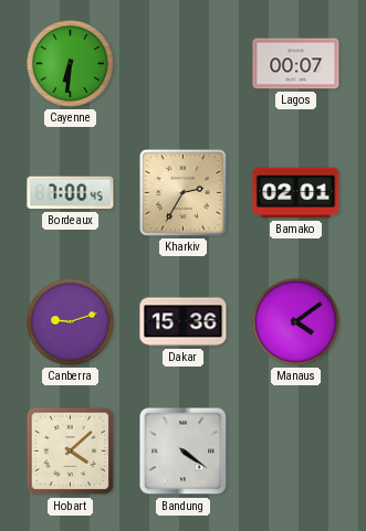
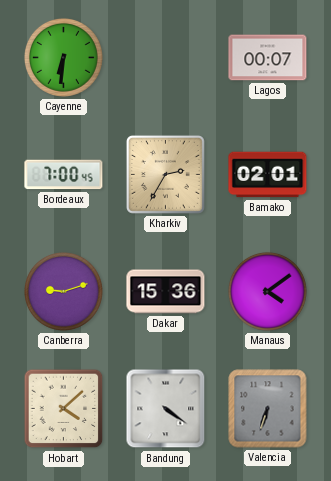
Valencia: none -> 6:33
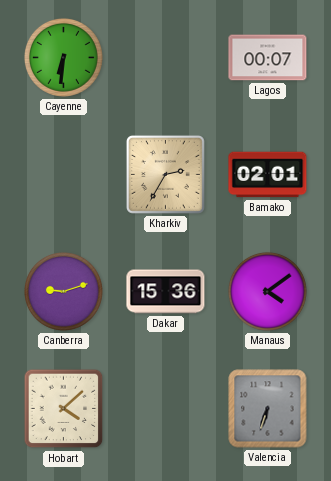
Bordeaux: 7:00 -> none
Bandung: 4:21 -> none
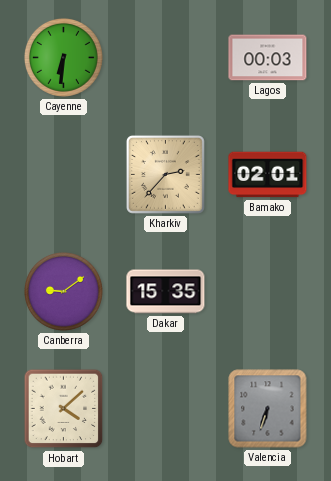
Lagos: 00:07 -> 00:03
Kharkiv: 2:35 -> 2:37
Canberra: 9:12 -> 9:09
Dakar: 15:36 -> 15:35
Manaus: 4:09 -> none
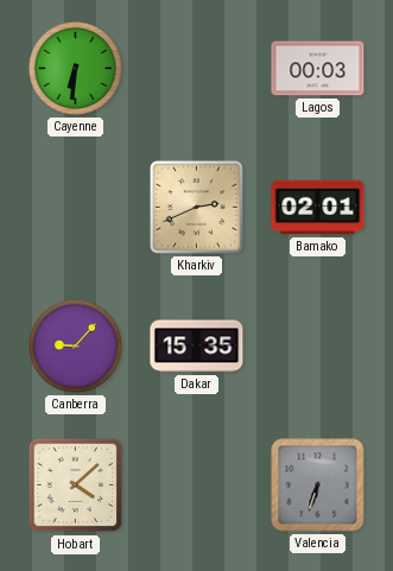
Kharkiv: 2:37 -> 2:41
Canberra: 9:09 -> 9:07
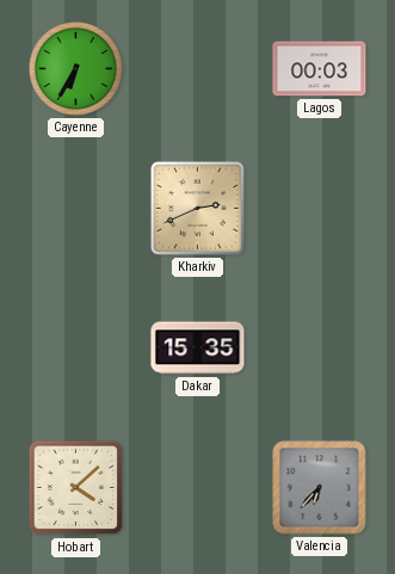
Cayenne: 6:31 -> 6:35
Bamako: 02:01 -> none
Canberra: 9:07 -> none
Valencia: 6:33 -> 6:37
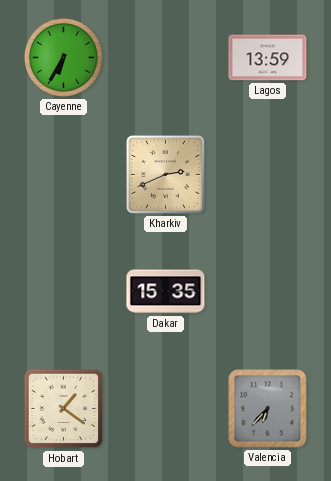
Lagos: 00:03 -> 13:59
Hobart: 4:08 -> 1:21
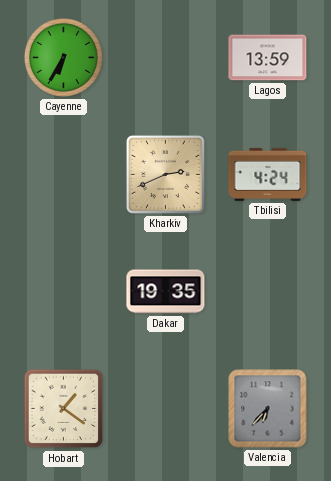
Tbilisi: none -> 4:24
Dakar: 15:35 -> 19:35
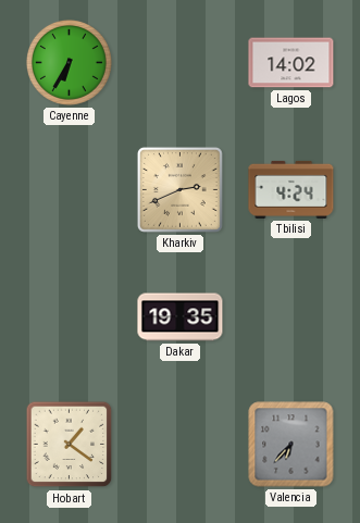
Lagos: 13:59 -> 14:02
